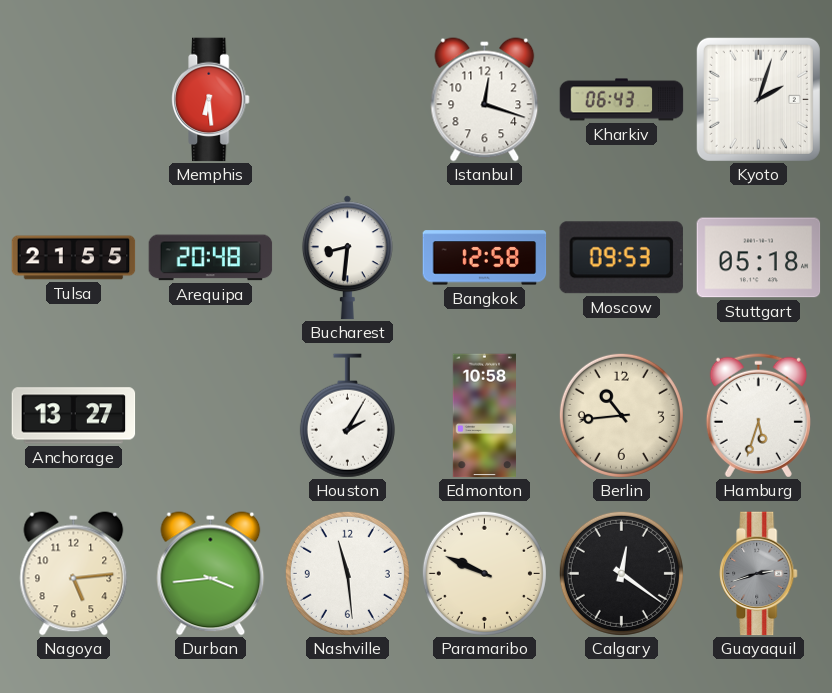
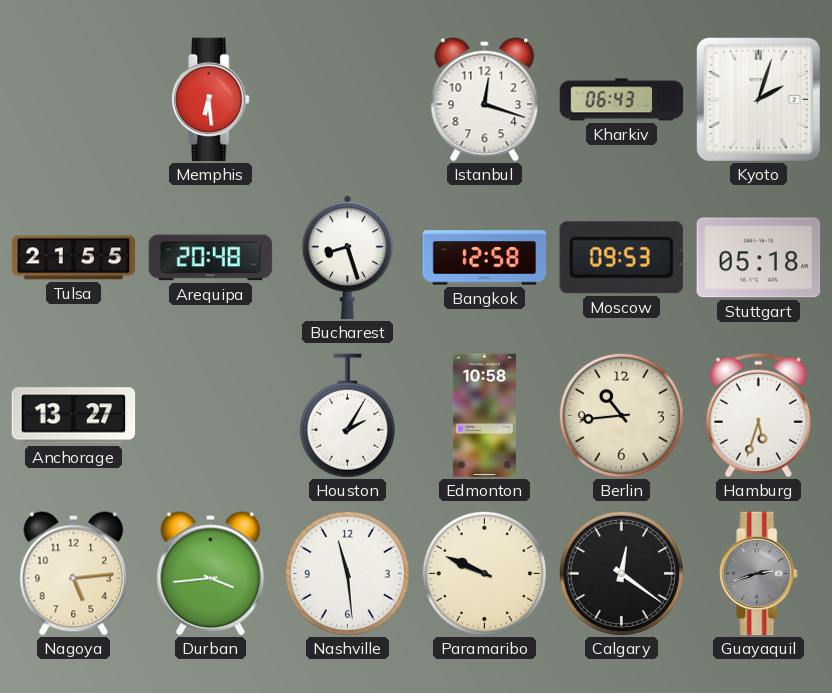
Bucharest: 8:31 -> 8:27
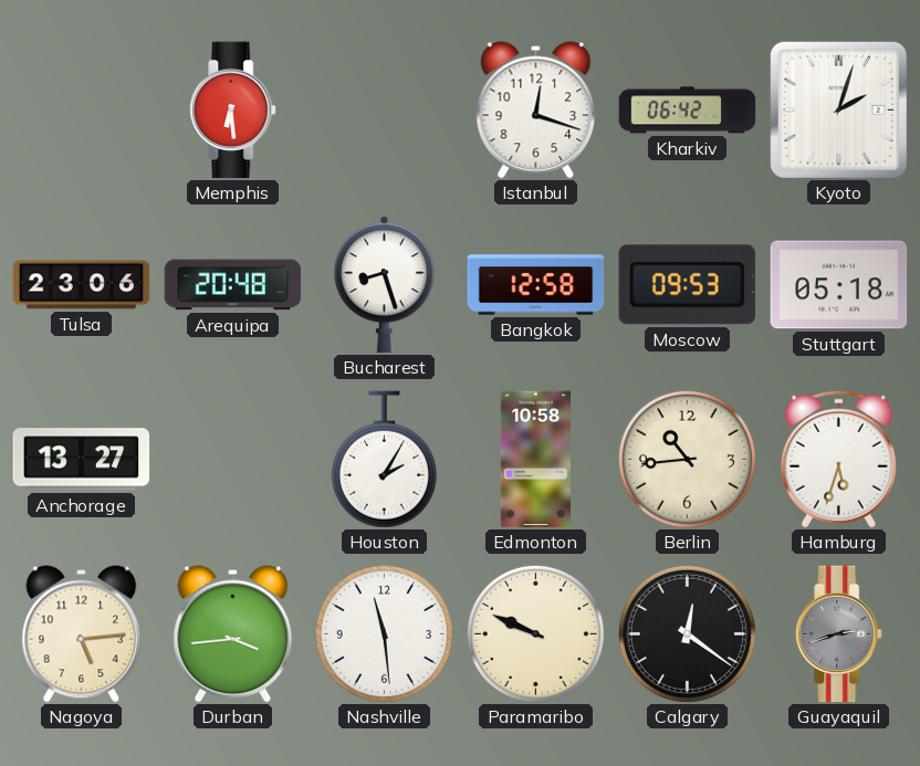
Kharkiv: 06:43 -> 06:42
Tulsa: 21:55 -> 23:06
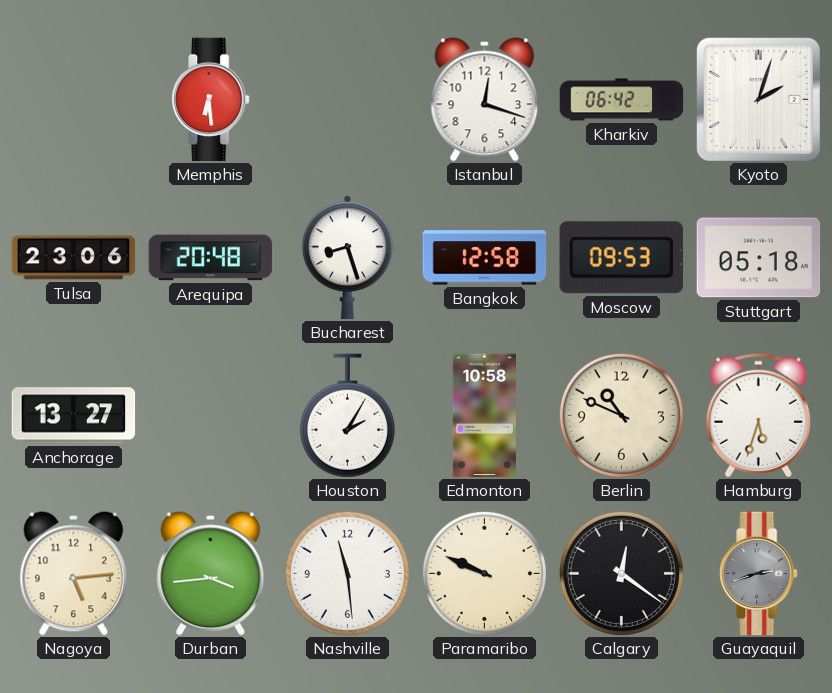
Berlin: 10:44 -> 10:49
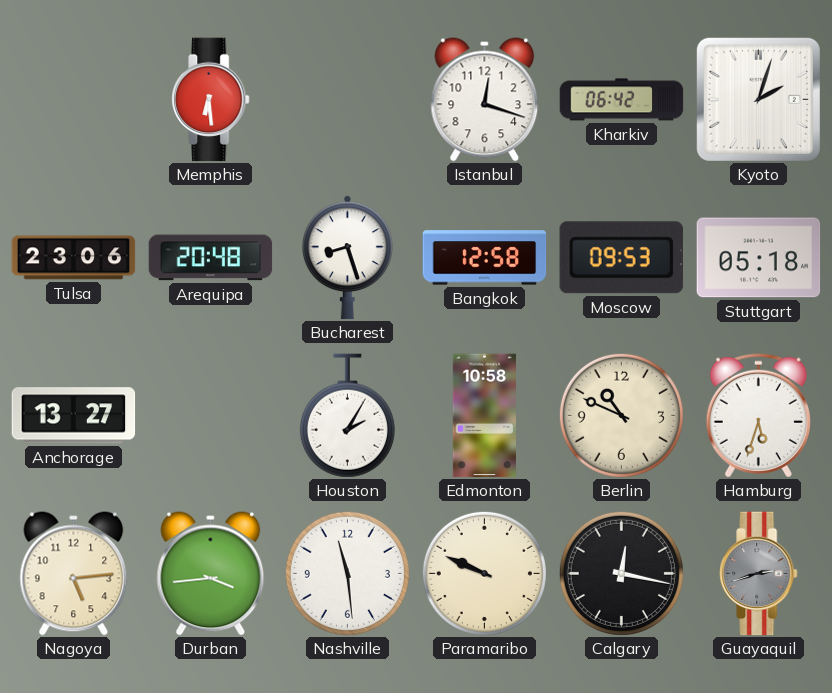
Calgary: 12:21 -> 12:17
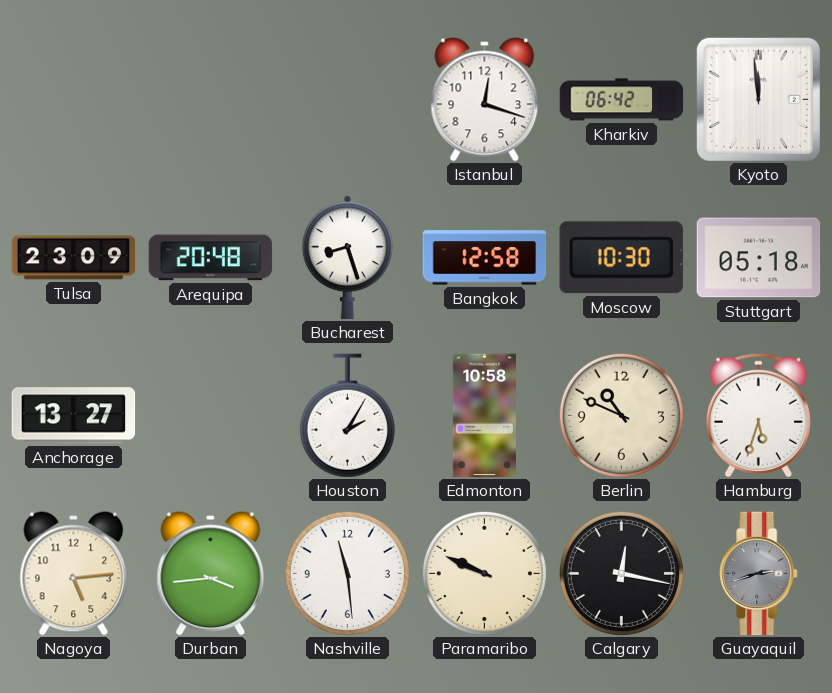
Memphis: 6:29 -> none
Kyoto: 2:03 -> 11:59
Tulsa: 23:06 -> 23:09
Moscow: 09:53 -> 10:30
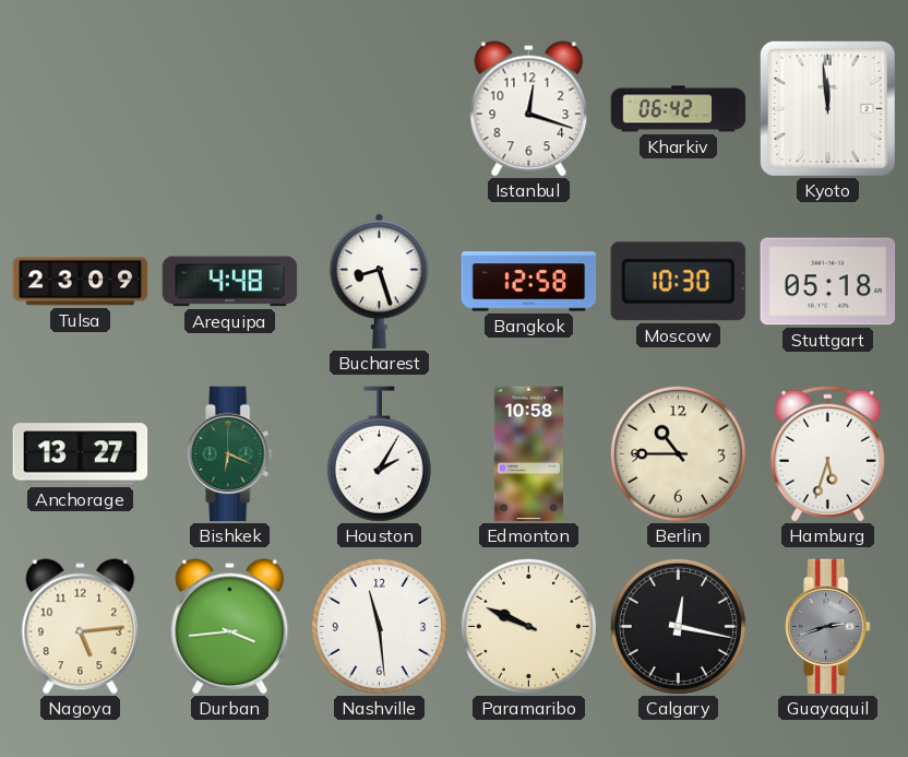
Arequipa: 20:48 -> 4:48
Bishkek: none -> 6:19
Berlin: 10:49 -> 10:45
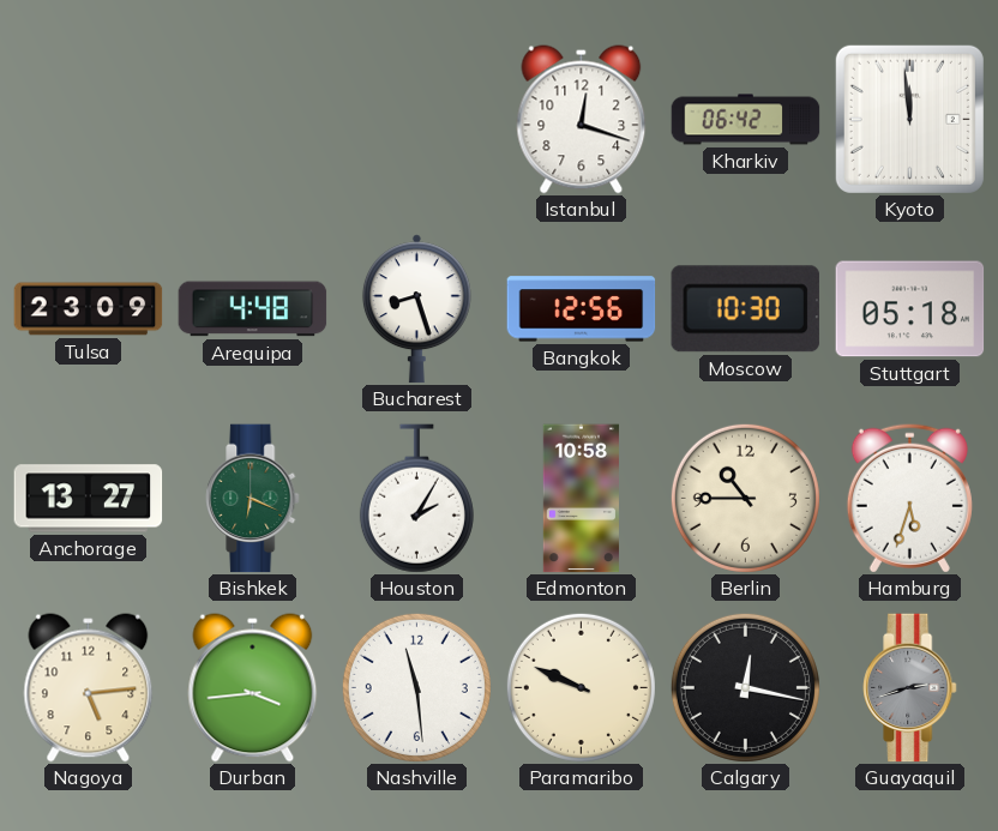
Bangkok: 12:58 -> 12:56
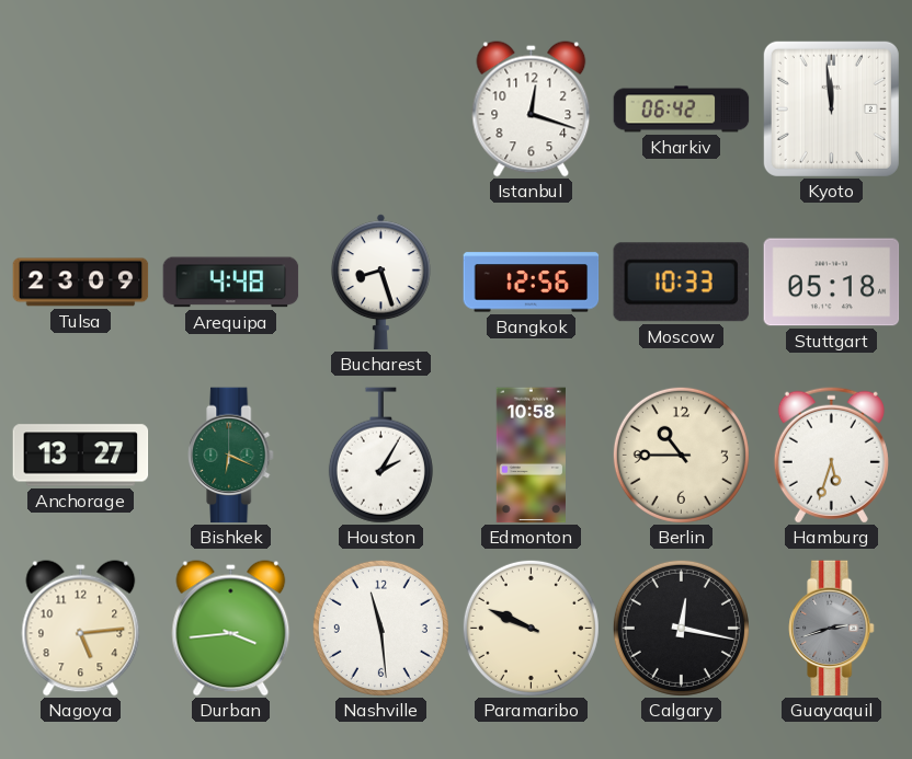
Moscow: 10:30 -> 10:33
